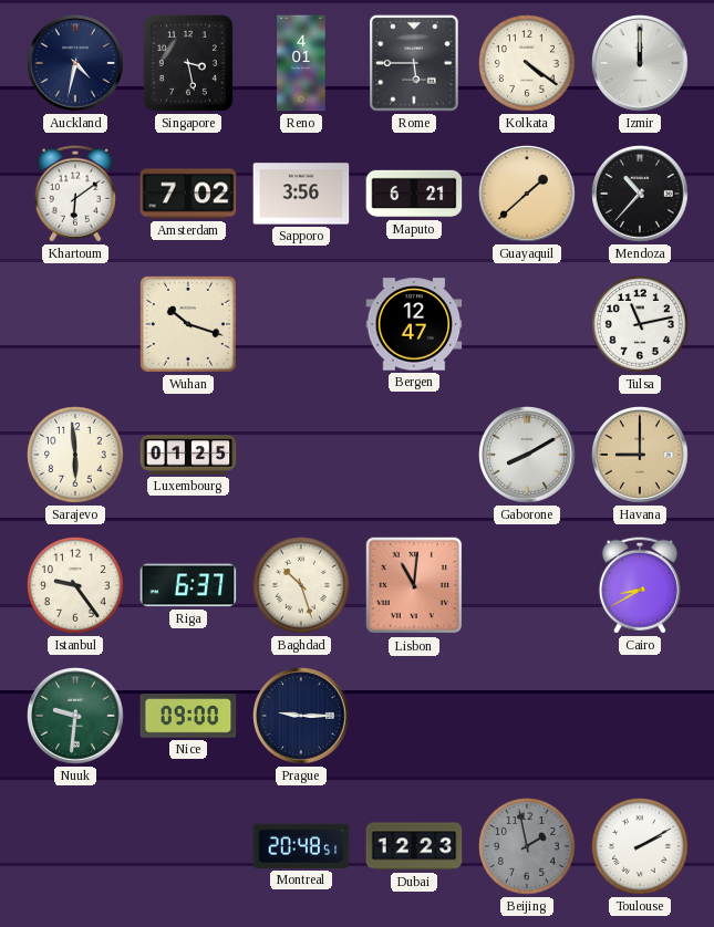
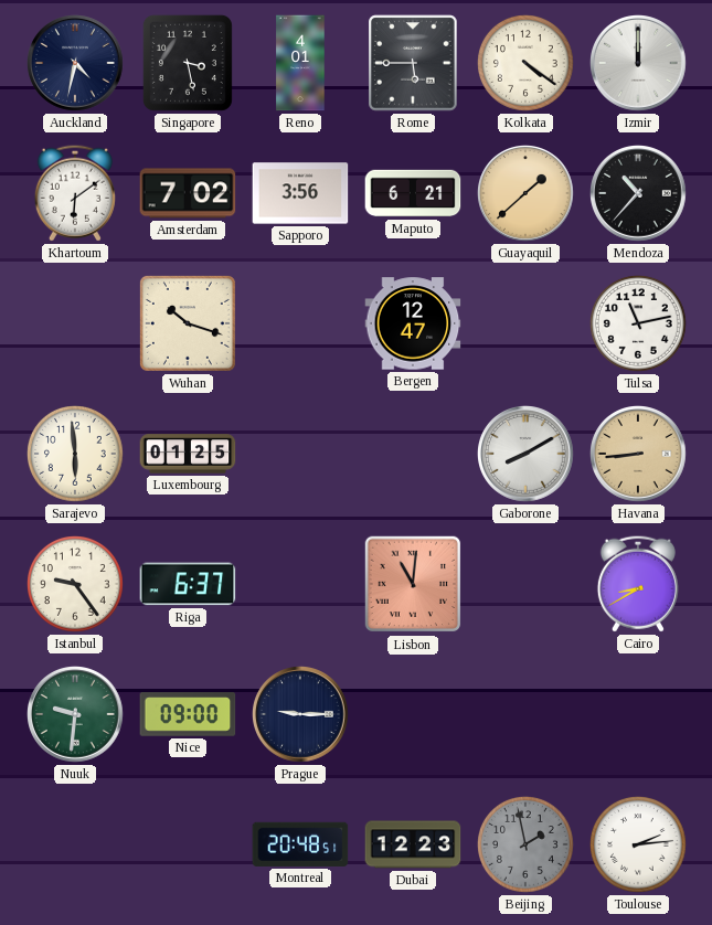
Havana: 9:00 -> 8:44
Baghdad: 10:27 -> none
Toulouse: 2:10 -> 2:14
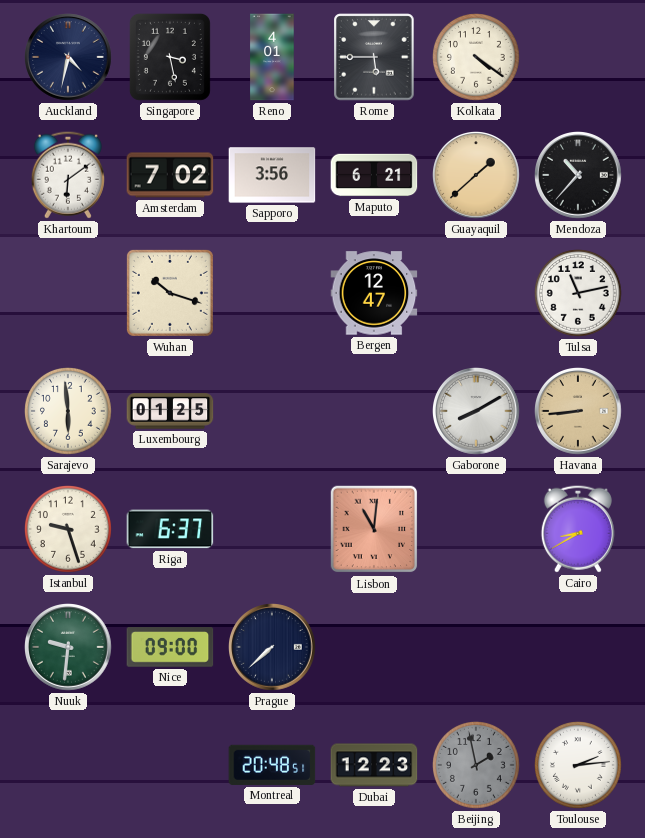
Izmir: 12:00 -> none
Istanbul: 9:24 -> 9:27
Prague: 9:15 -> 7:38
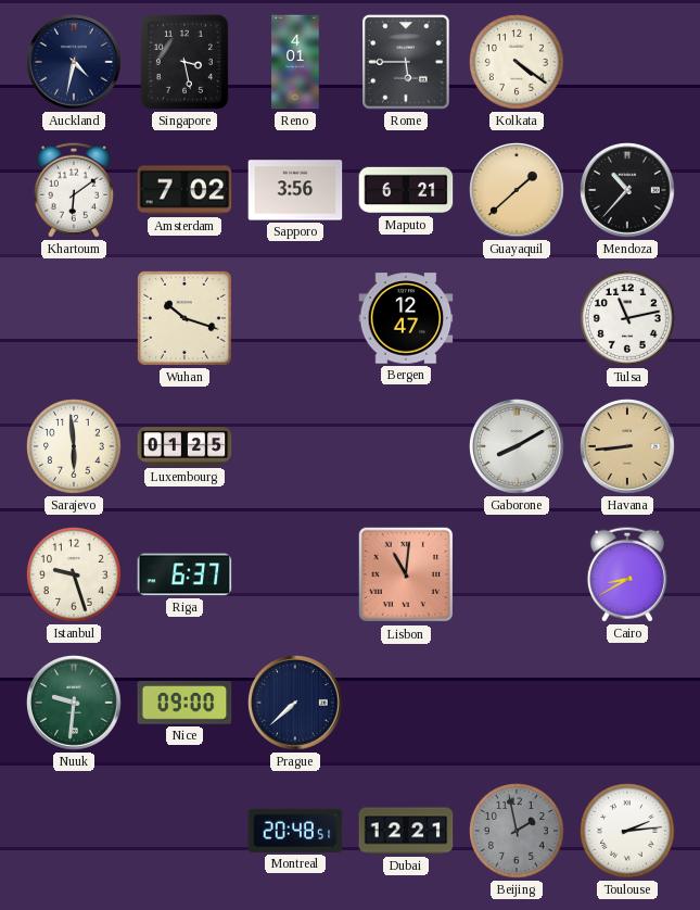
Dubai: 12:23 -> 12:21
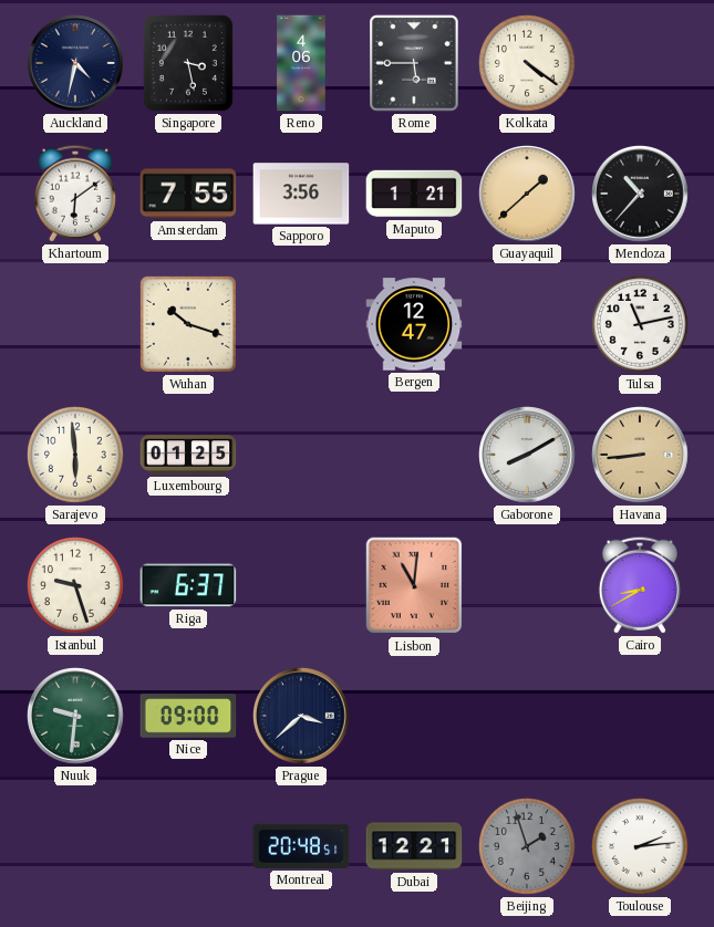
Reno: 4:01 -> 4:06
Amsterdam: 7:02 -> 7:55
Maputo: 6:21 -> 1:21
Prague: 7:38 -> 3:38
Beijing: 1:58 -> 1:57
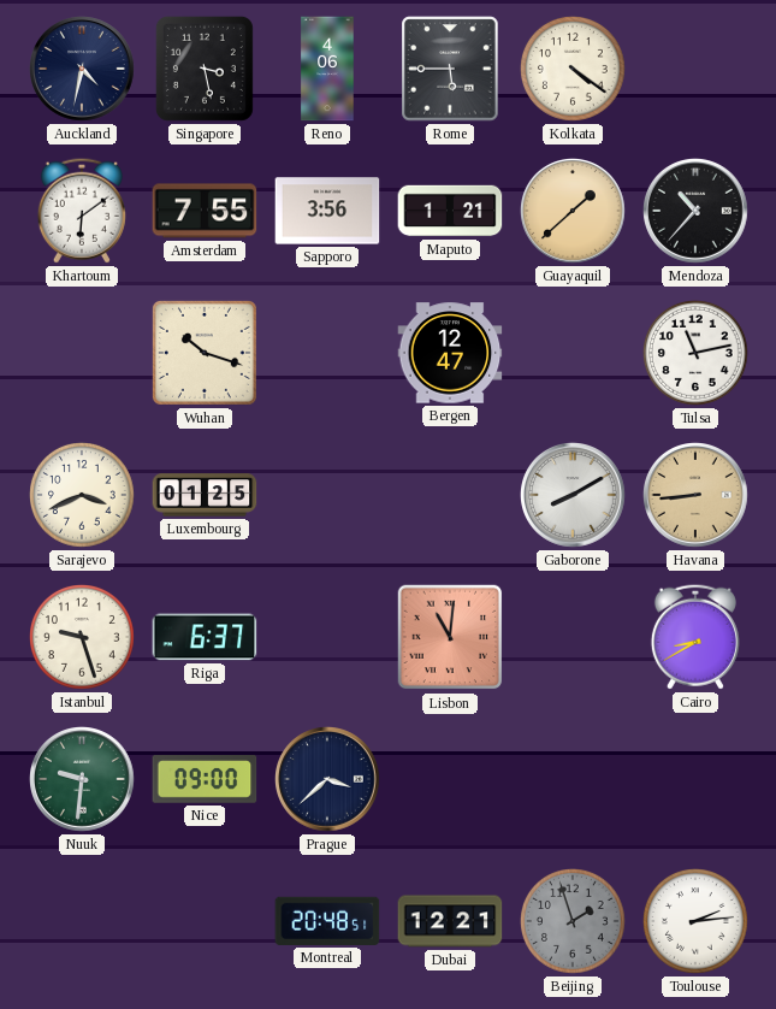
Sarajevo: 5:59 -> 3:41
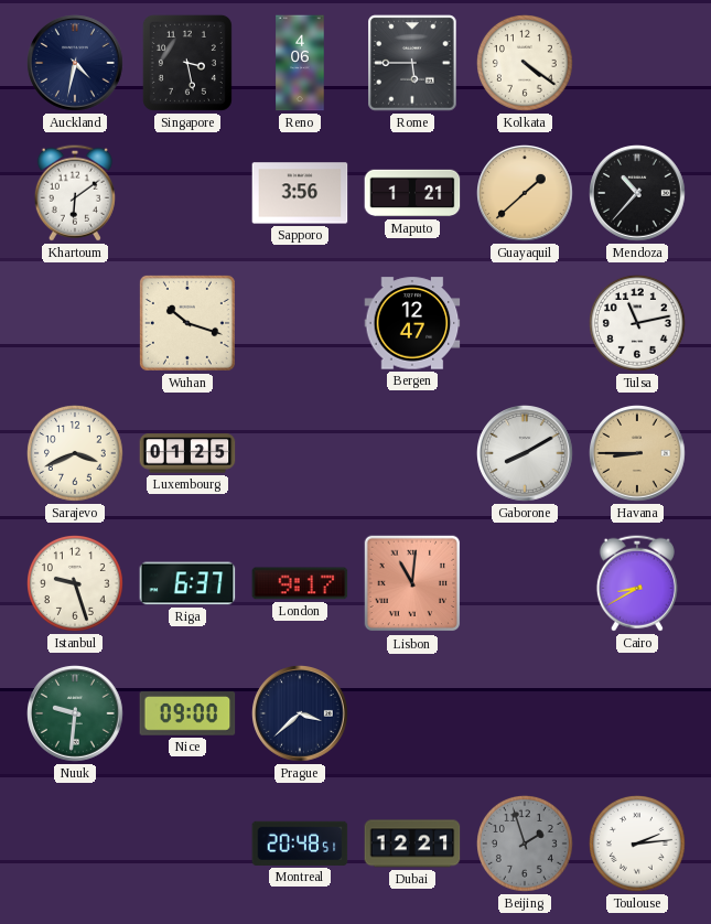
Amsterdam: 7:55 -> none
Havana: 8:44 -> 8:45
London: none -> 9:17
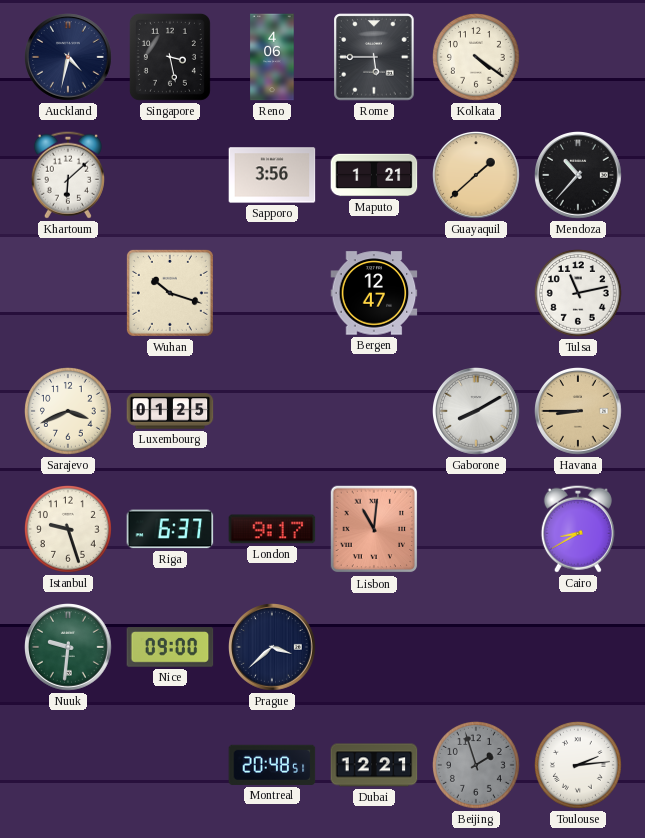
Khartoum: 6:09 -> 6:08
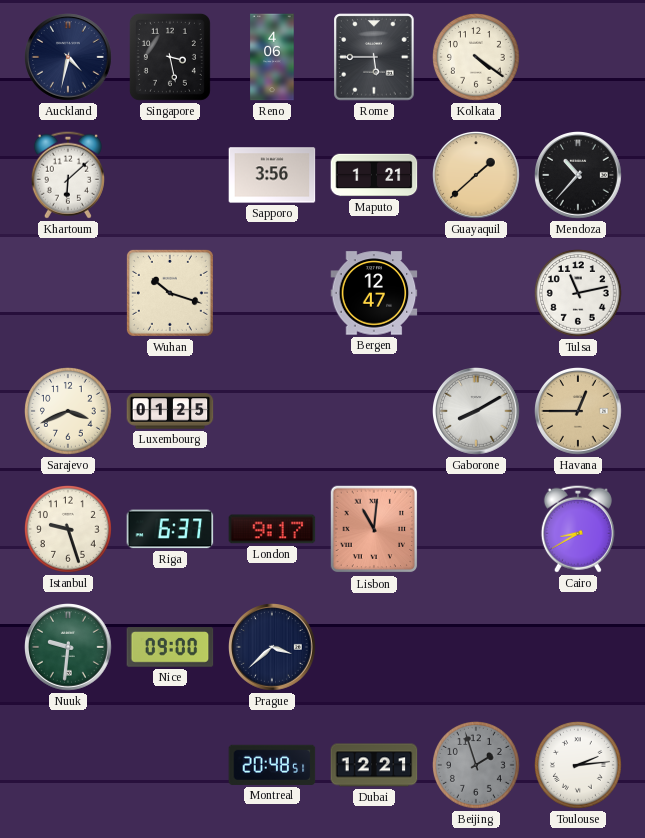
Havana: 8:45 -> 12:45
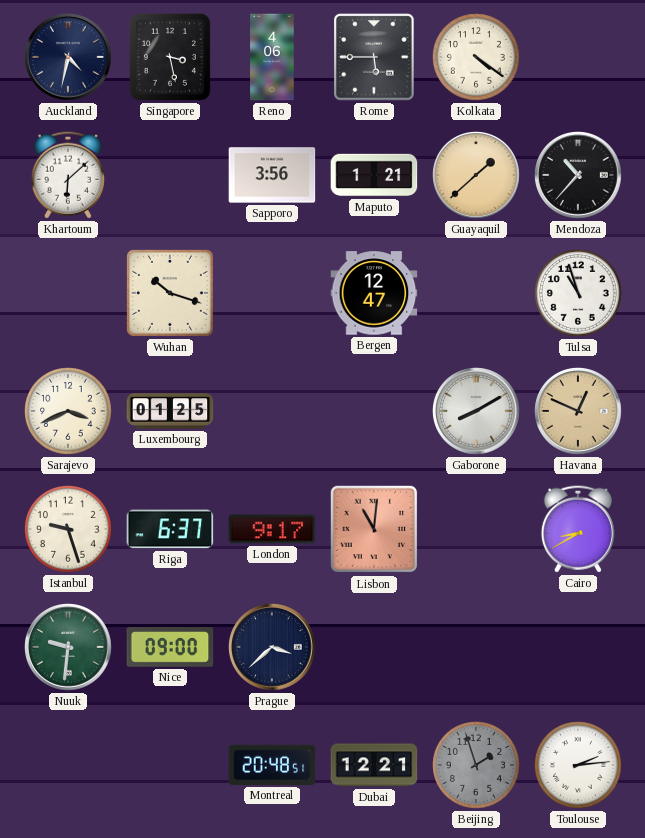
Tulsa: 11:13 -> 10:57
Havana: 12:45 -> 12:49
